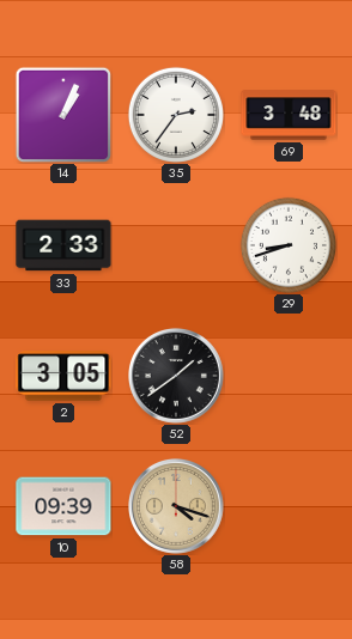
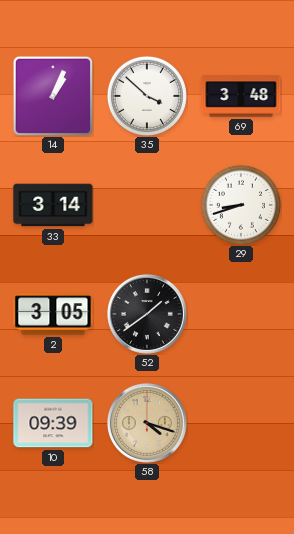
35: 2:36 -> 3:52
33: 2:33 -> 3:14
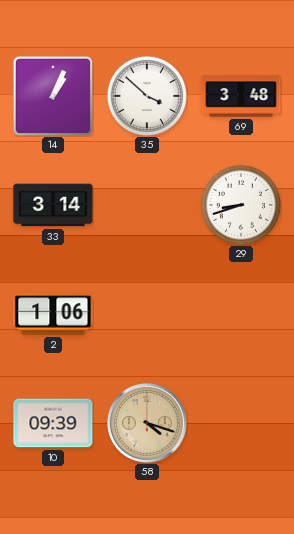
2: 3:05 -> 1:06
52: 1:39 -> none
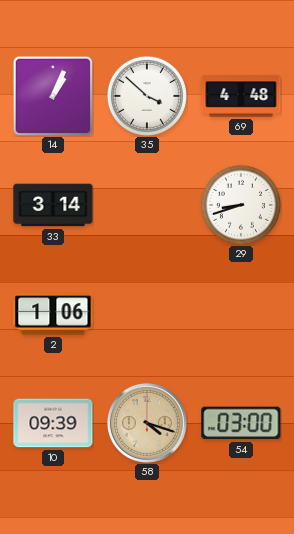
69: 3:48 -> 4:48
54: none -> 03:00
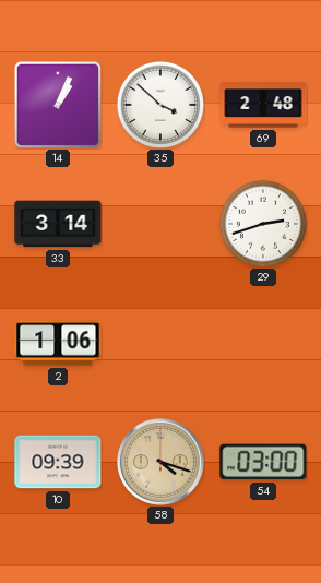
69: 4:48 -> 2:48
29: 8:42 -> 2:42
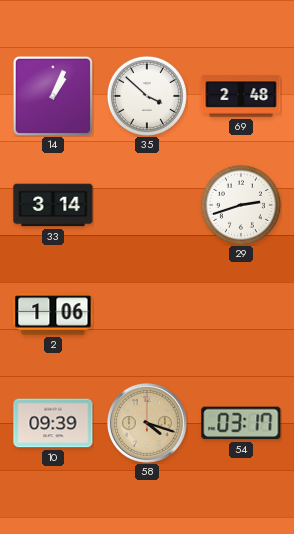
54: 03:00 -> 03:17
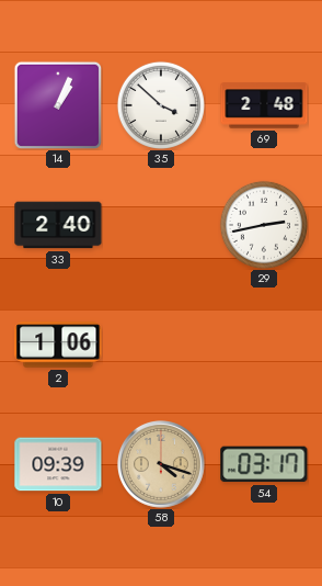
33: 3:14 -> 2:40
29: 2:42 -> 2:43
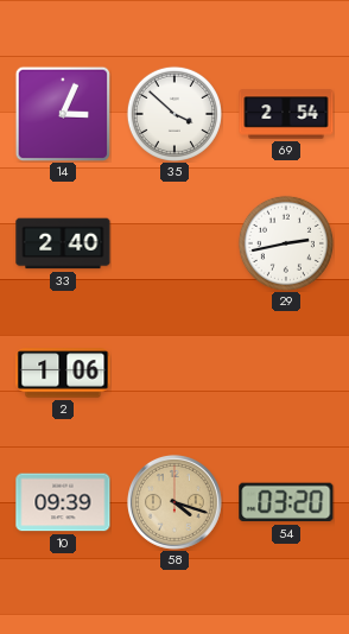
14: 1:04 -> 3:04
69: 2:48 -> 2:54
54: 03:17 -> 03:20
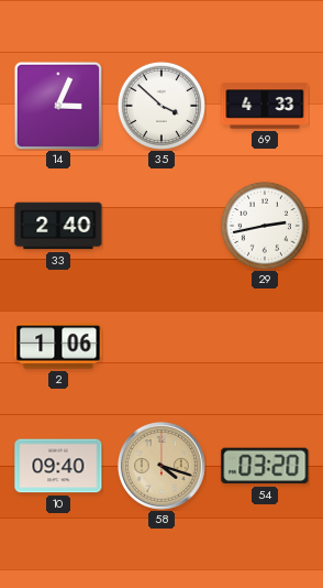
69: 2:54 -> 4:33
10: 09:39 -> 09:40
